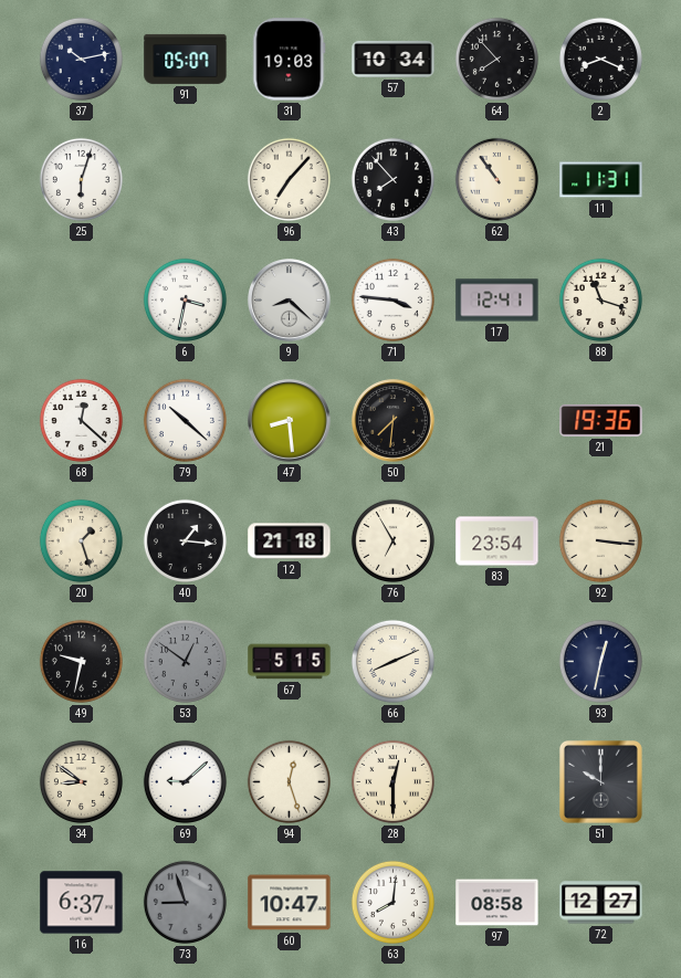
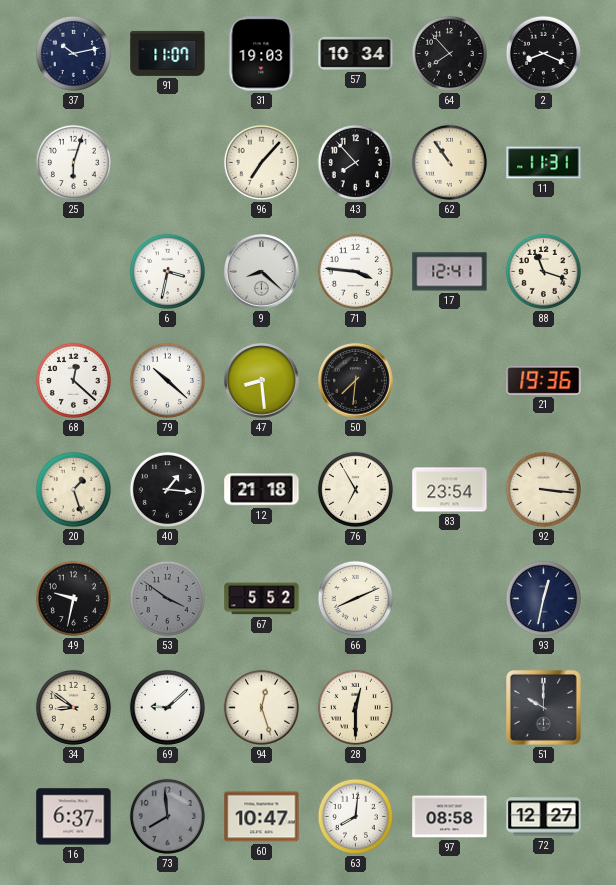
91: 05:07 -> 11:07
53: 12:51 -> 3:51
67: 5:15 -> 5:52
73: 8:57 -> 7:59
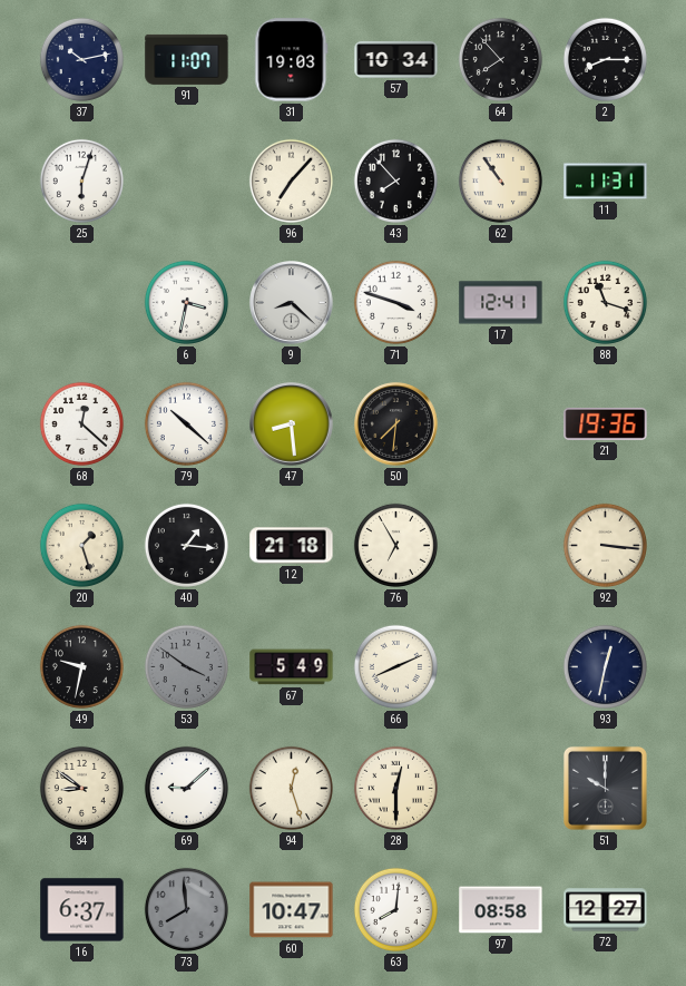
2: 8:19 -> 8:15
71: 3:46 -> 3:48
83: 23:54 -> none
67: 5:52 -> 5:49
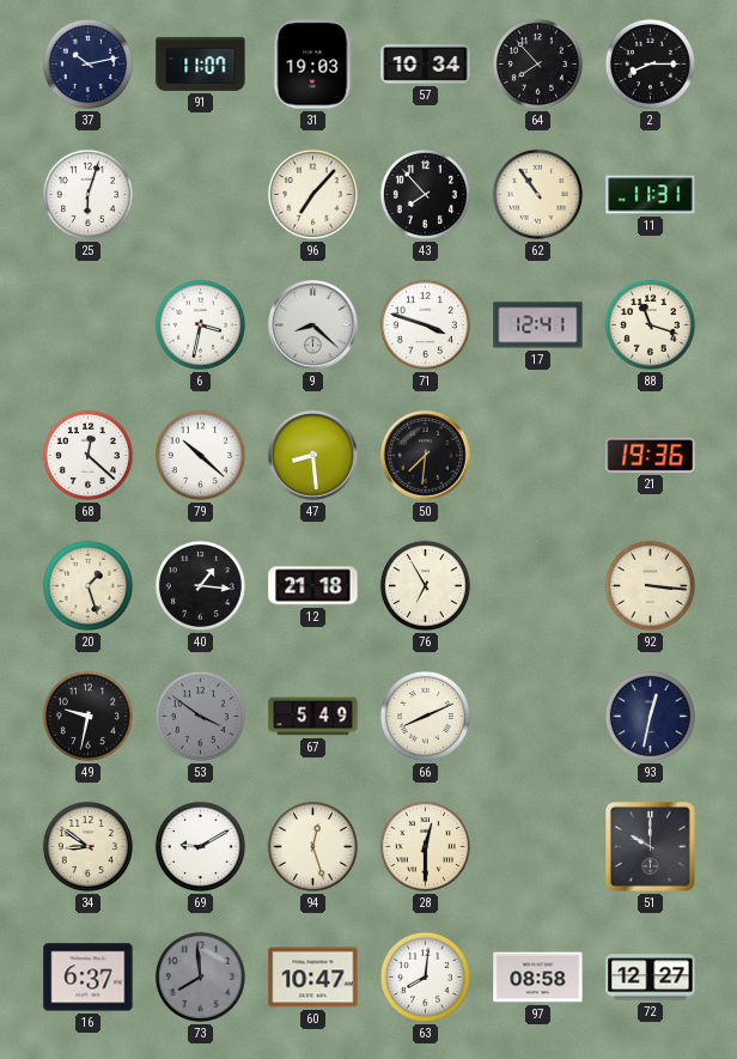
69: 9:08 -> 9:10
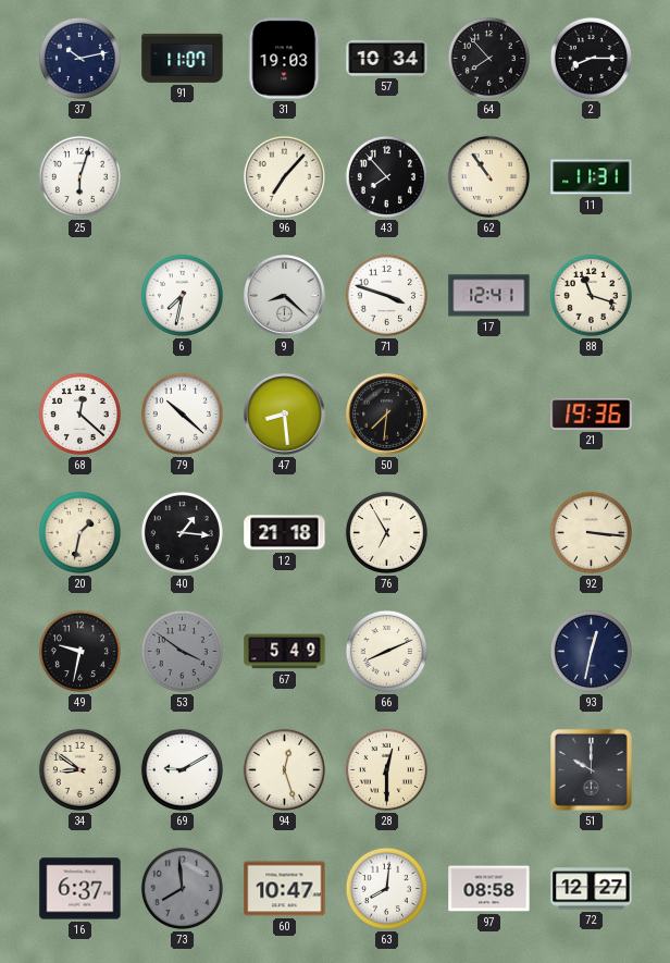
6: 3:32 -> 7:32
20: 1:27 -> 1:32
